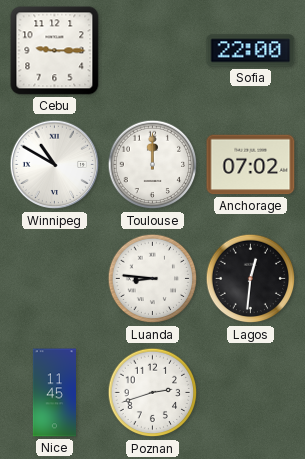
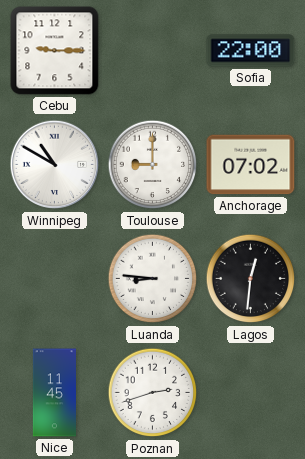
Toulouse: 12:00 -> 9:00
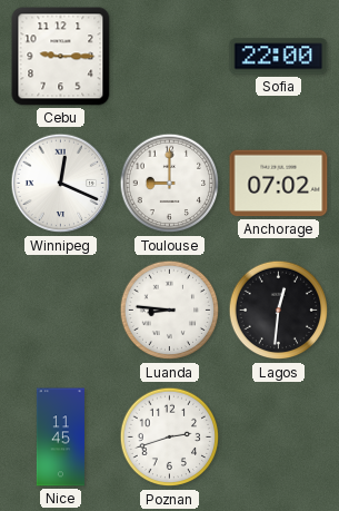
Winnipeg: 10:50 -> 12:19
